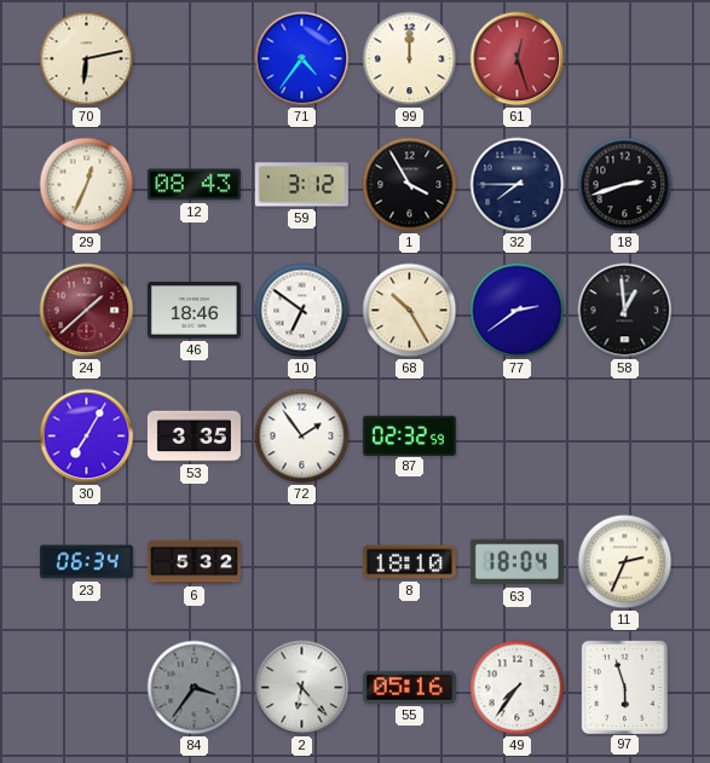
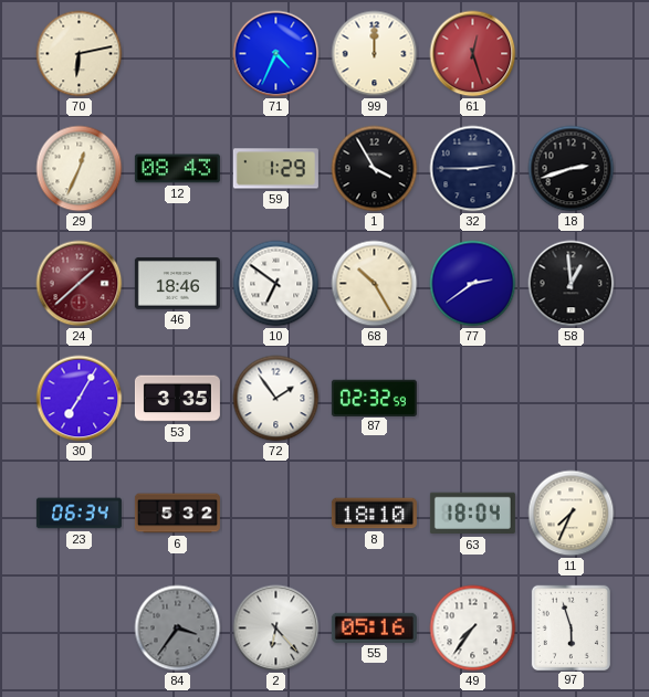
71: 4:36 -> 4:34
59: 3:12 -> 1:29
32: 7:45 -> 2:45
11: 2:34 -> 7:34
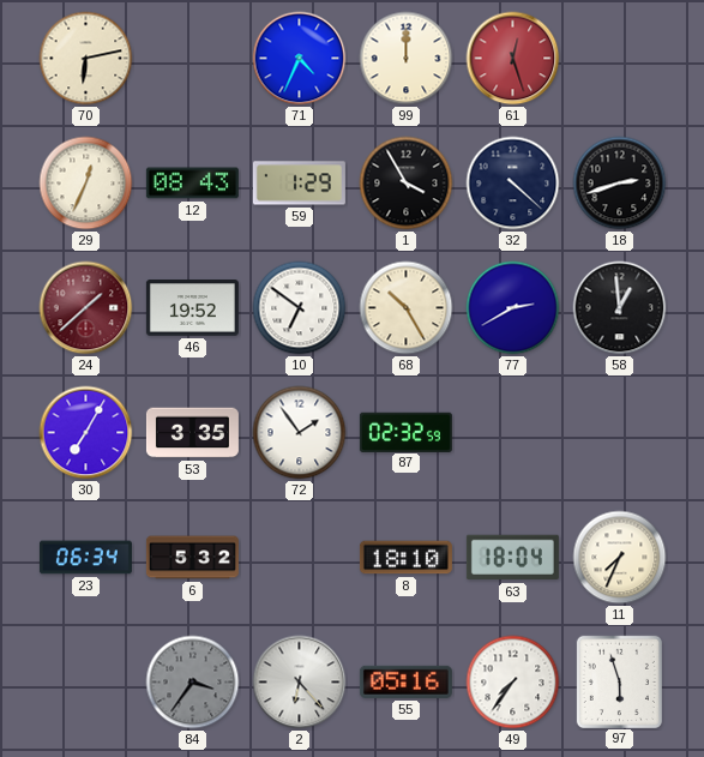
32: 2:45 -> 4:22
46: 18:46 -> 19:52
77: 2:39 -> 2:40
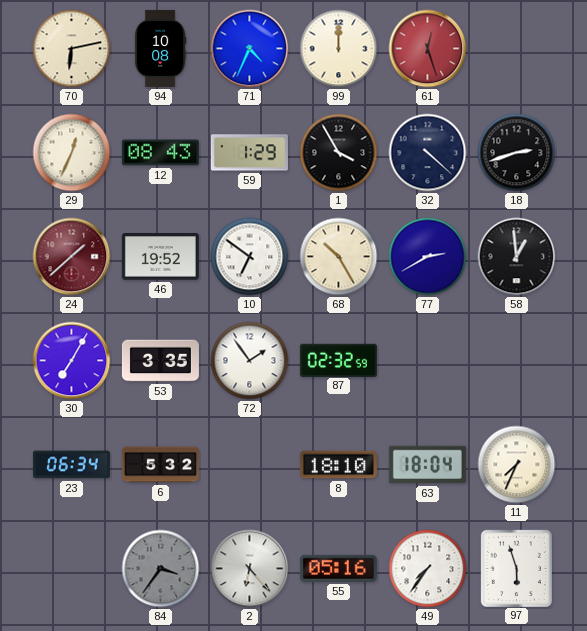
94: none -> 10:08
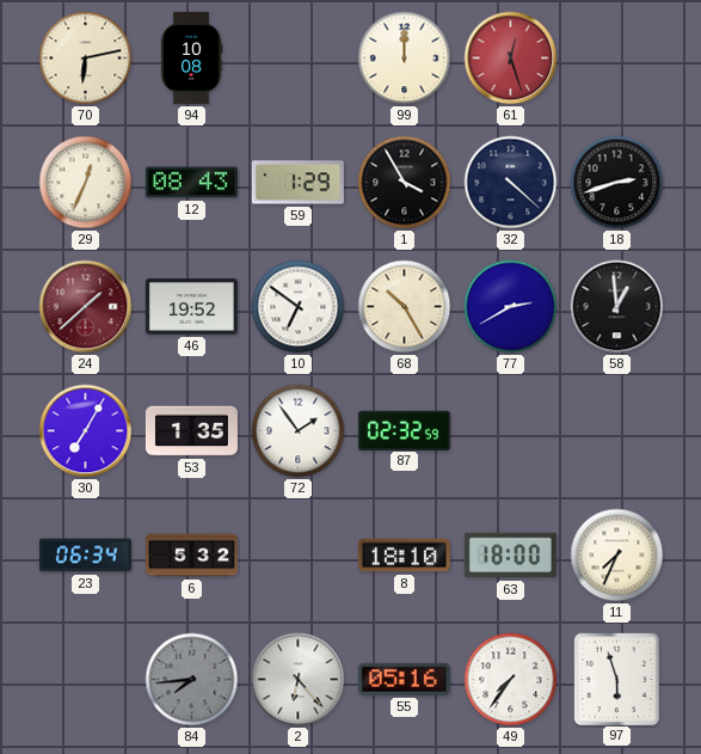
71: 4:34 -> none
53: 3:35 -> 1:35
63: 18:04 -> 18:00
84: 3:36 -> 7:44
